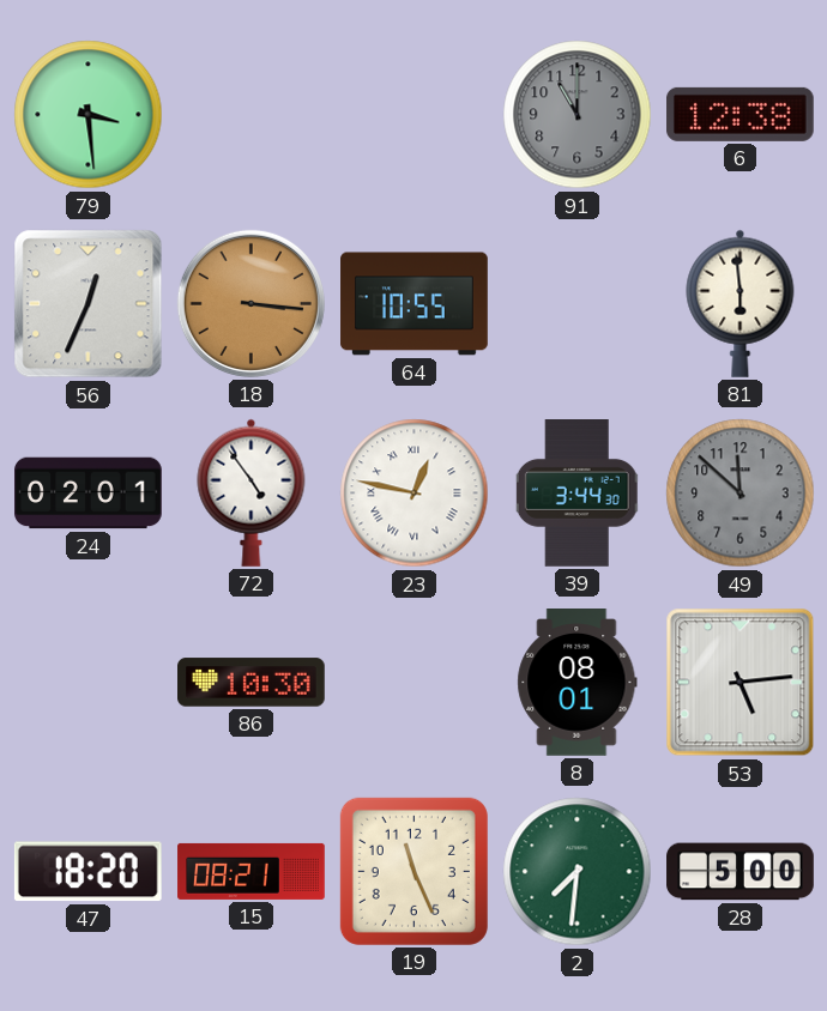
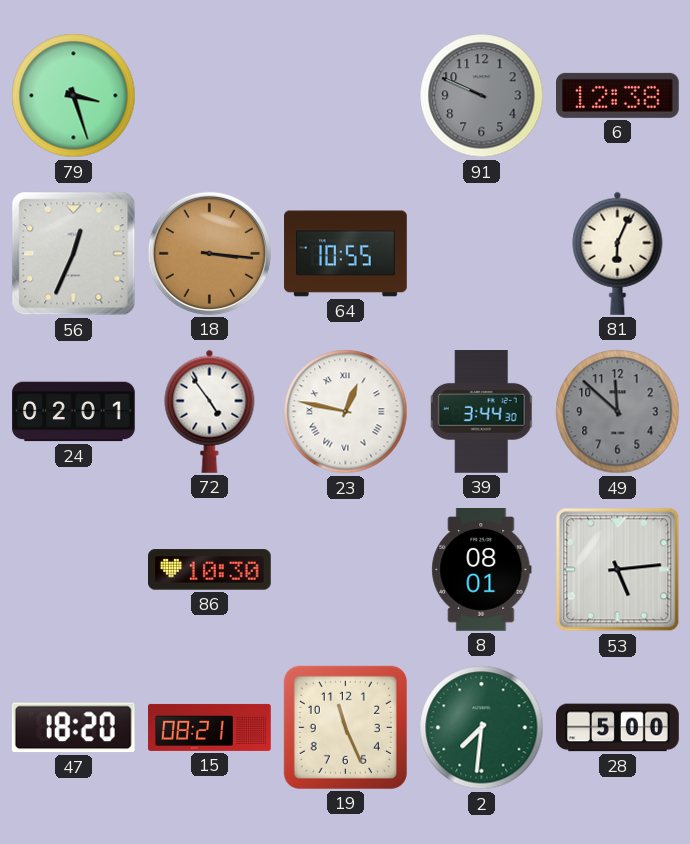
79: 3:29 -> 3:27
91: 11:00 -> 9:49
81: 5:59 -> 6:04
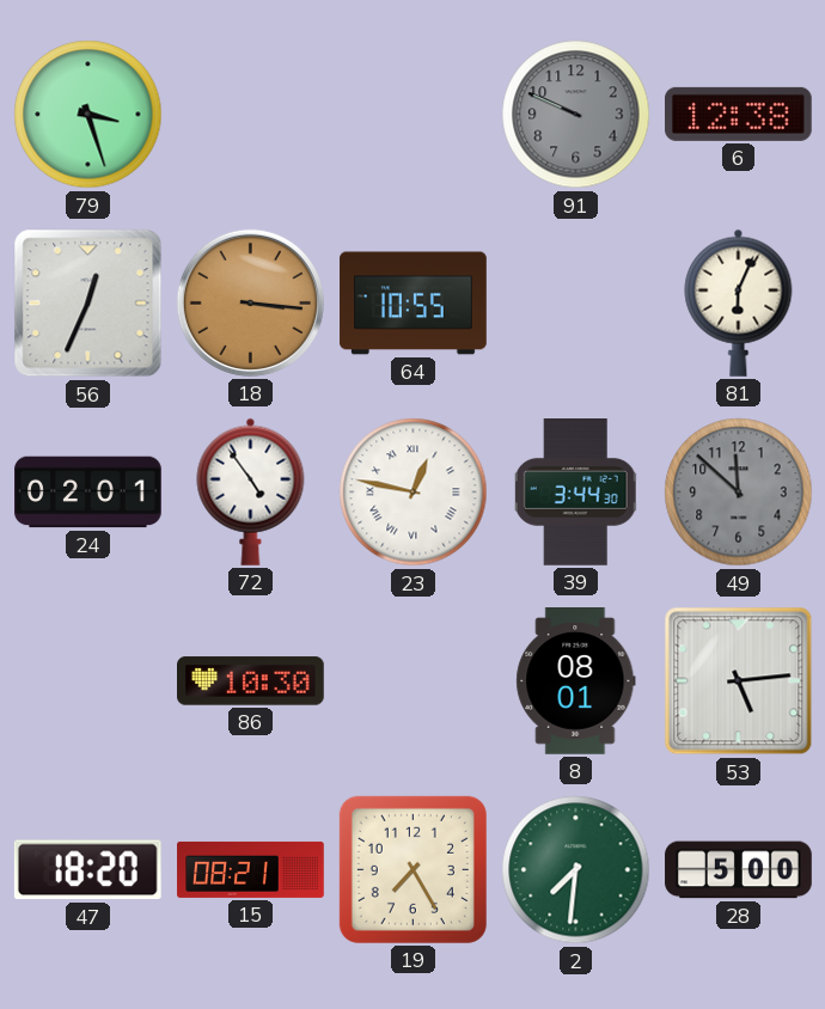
19: 11:26 -> 7:25
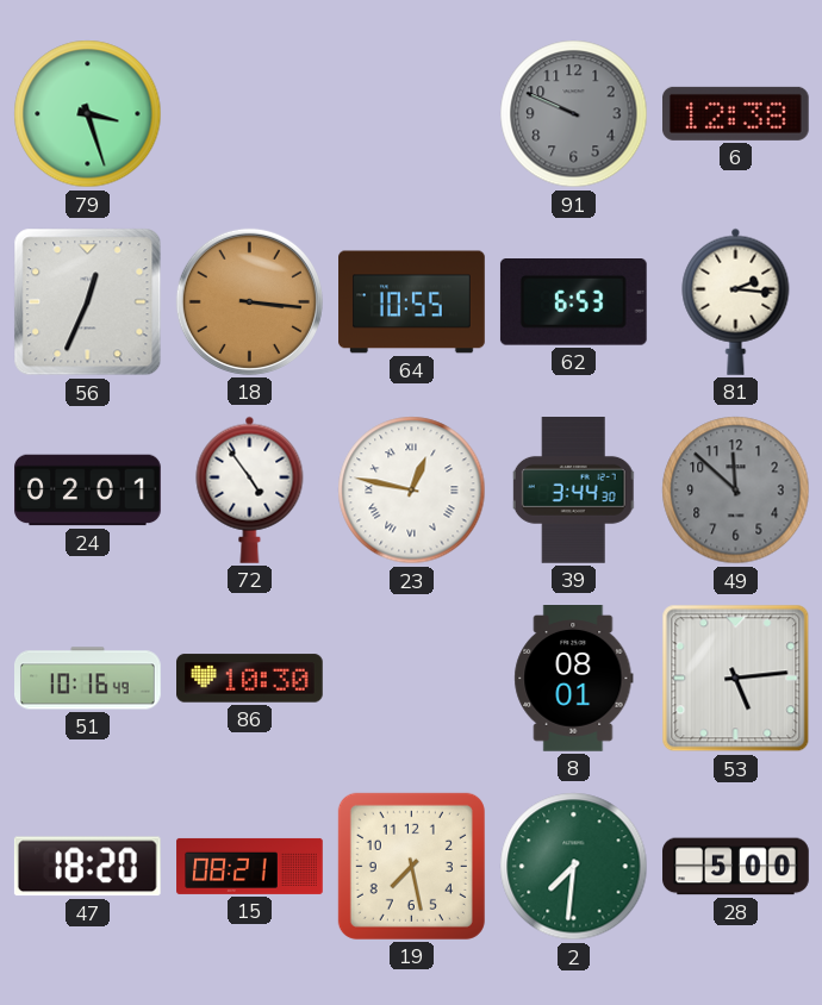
62: none -> 6:53
81: 6:04 -> 2:16
51: none -> 10:16
19: 7:25 -> 7:28
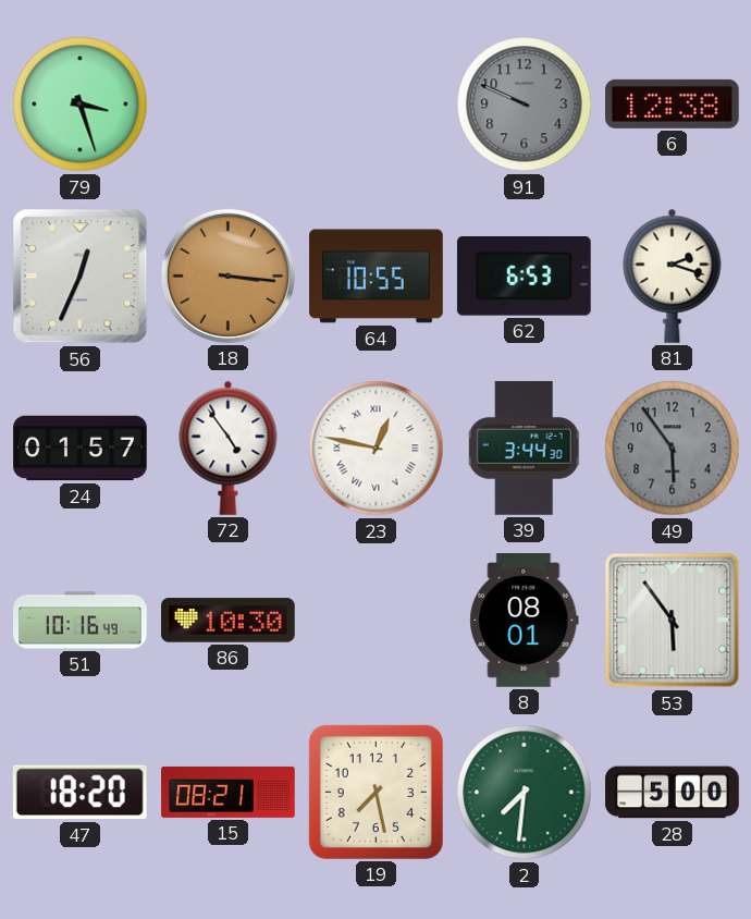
81: 2:16 -> 2:18
24: 02:01 -> 01:57
49: 11:52 -> 5:54
53: 5:14 -> 5:54
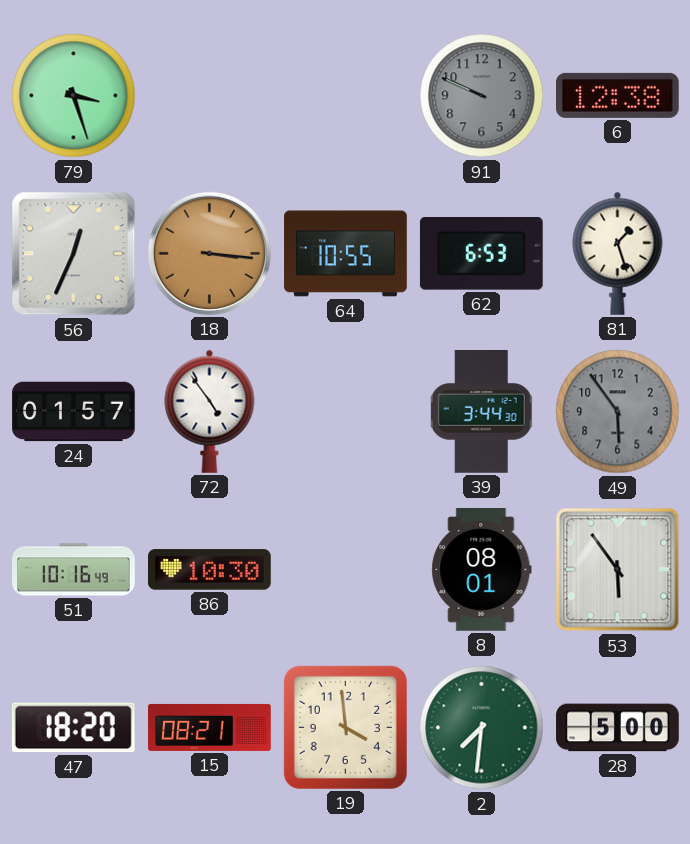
81: 2:18 -> 1:27
23: 12:47 -> none
19: 7:28 -> 3:59
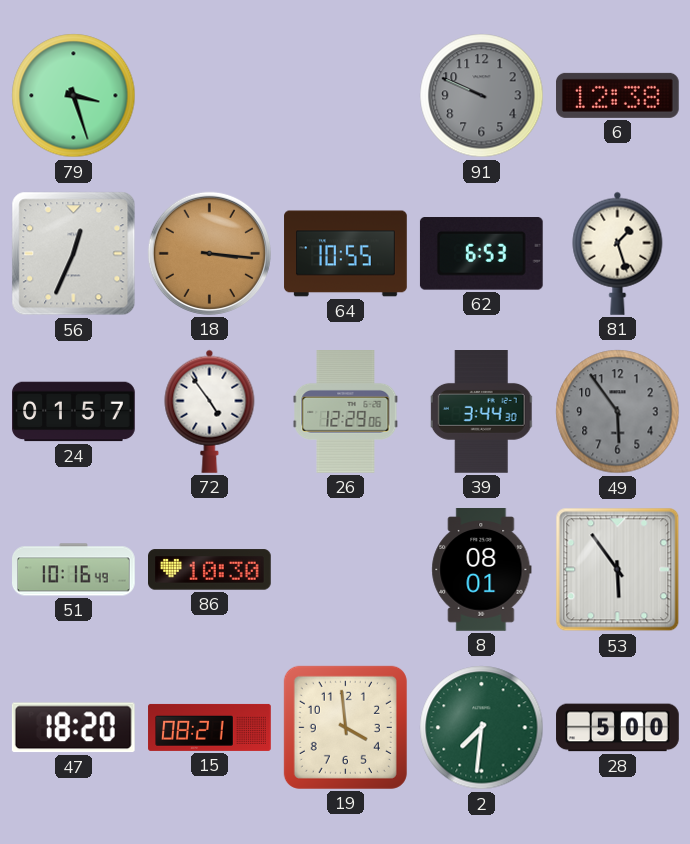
26: none -> 12:29
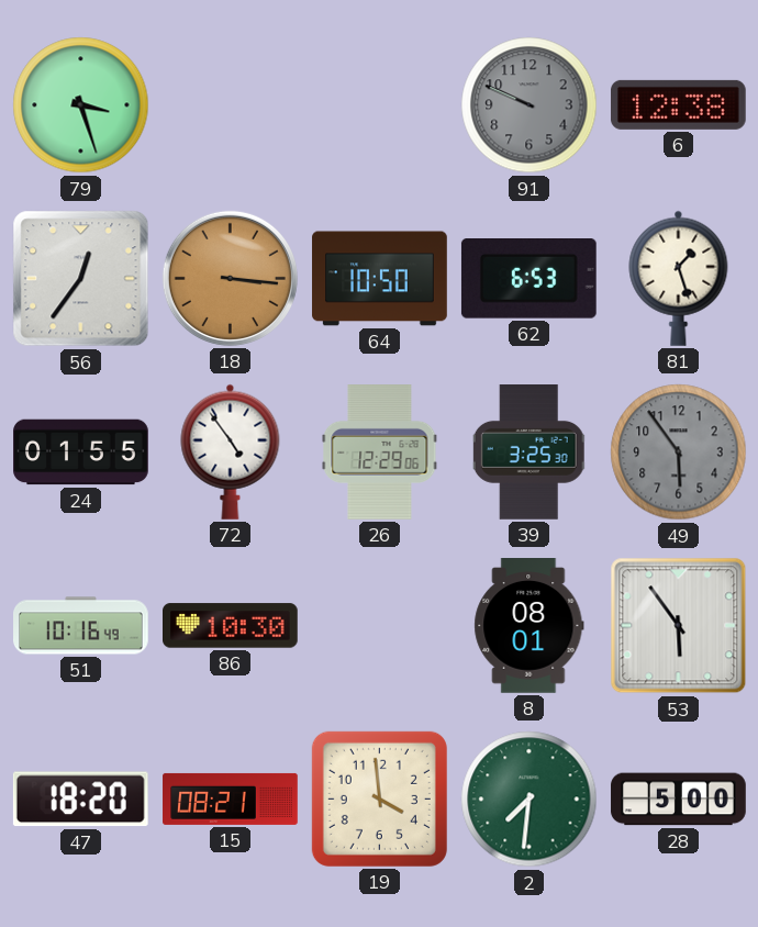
56: 12:34 -> 12:36
64: 10:55 -> 10:50
24: 01:57 -> 01:55
39: 3:44 -> 3:25
